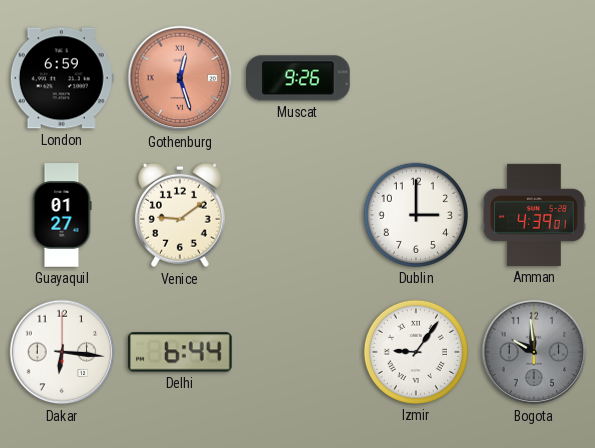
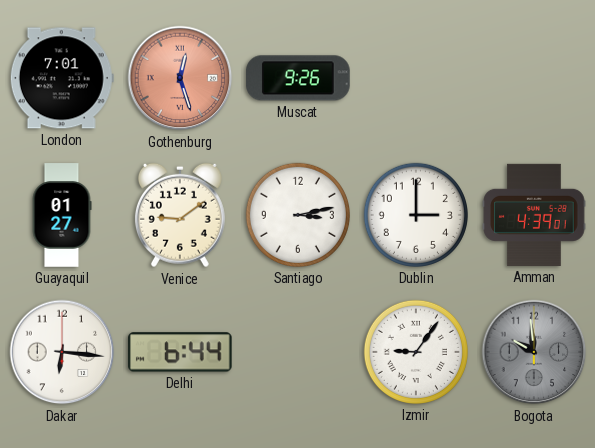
London: 6:59 -> 7:01
Santiago: none -> 3:13
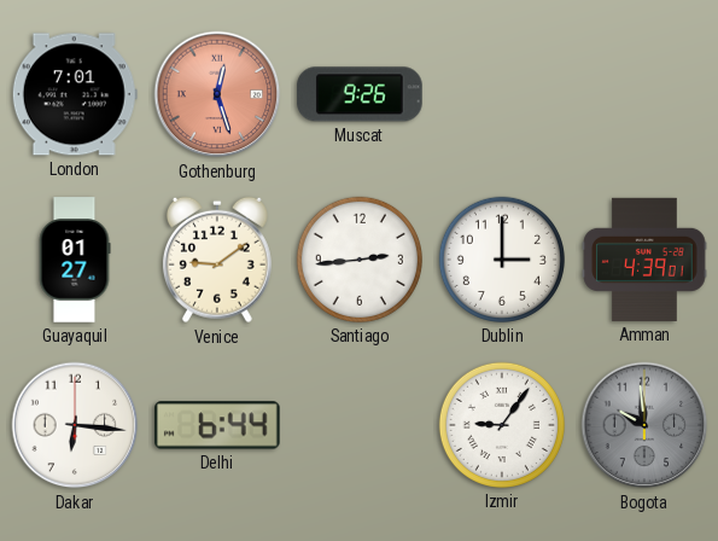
Santiago: 3:13 -> 2:44
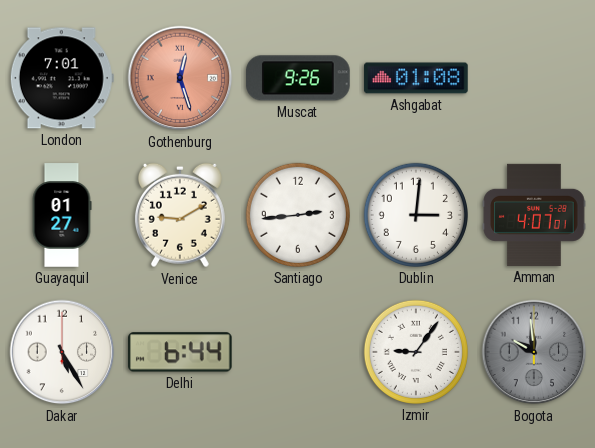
Ashgabat: none -> 01:08
Venice: 9:09 -> 9:10
Dublin: 3:00 -> 3:01
Amman: 4:39 -> 4:07
Dakar: 6:16 -> 5:25
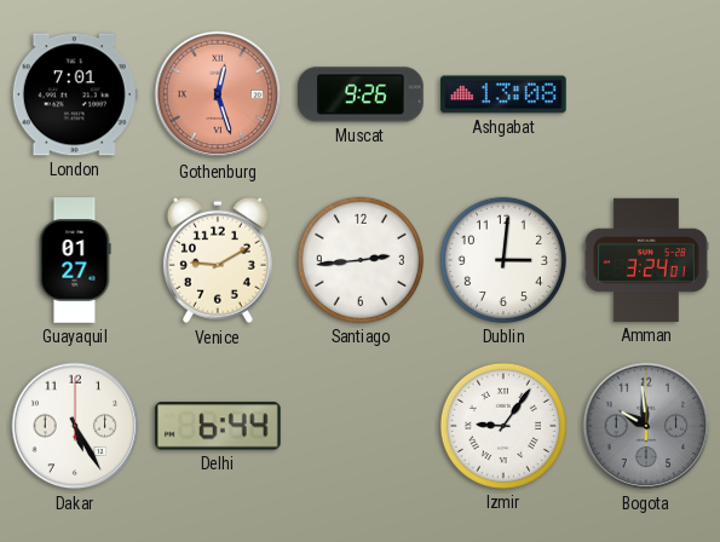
Ashgabat: 01:08 -> 13:08
Amman: 4:07 -> 3:24
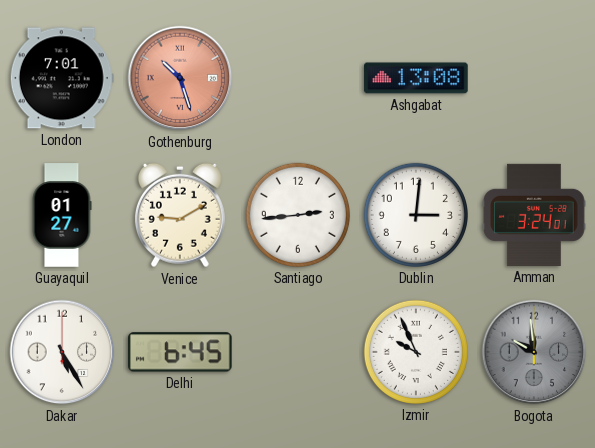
Gothenburg: 12:27 -> 10:27
Muscat: 9:26 -> none
Delhi: 6:44 -> 6:45
Izmir: 9:06 -> 9:56
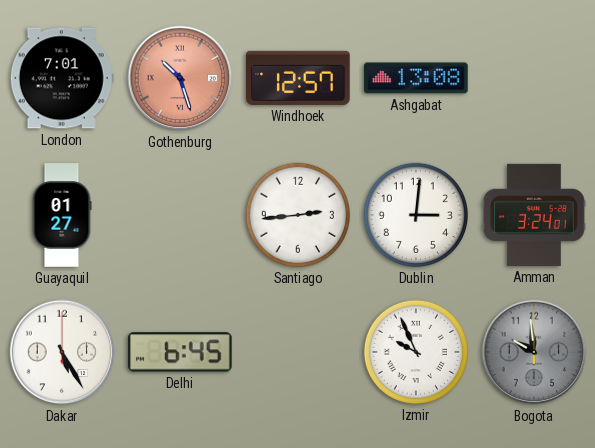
Windhoek: none -> 12:57
Venice: 9:10 -> none
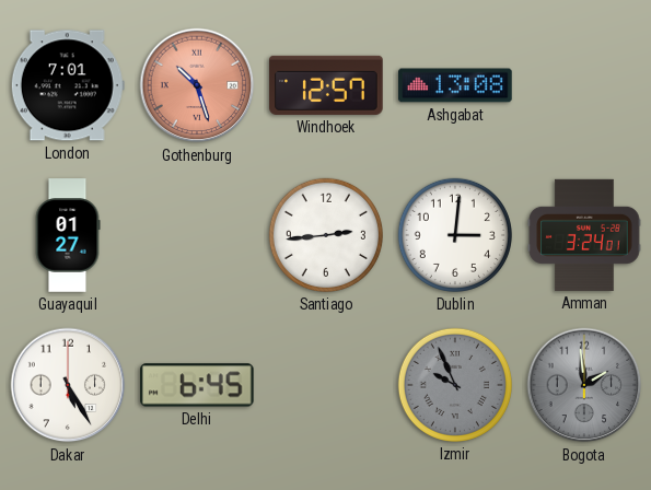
Izmir dial: white -> grey
Bogota: 9:59 -> 1:59
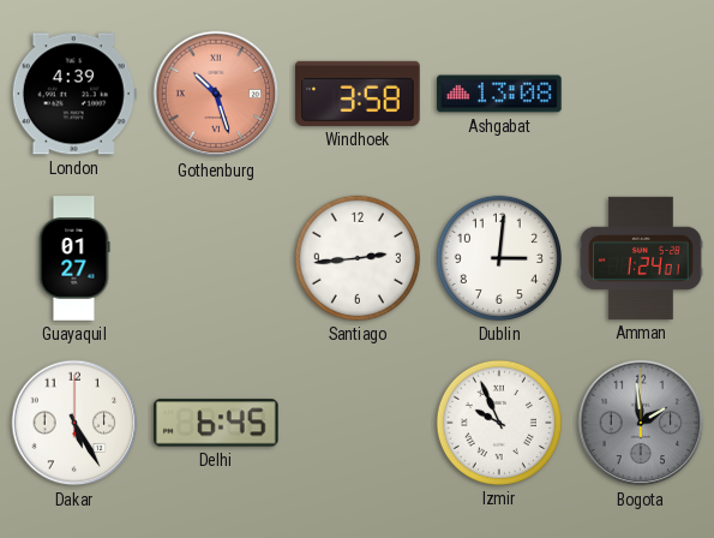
London: 7:01 -> 4:39
Windhoek: 12:57 -> 3:58
Amman: 3:24 -> 1:24
Izmir dial: grey -> white
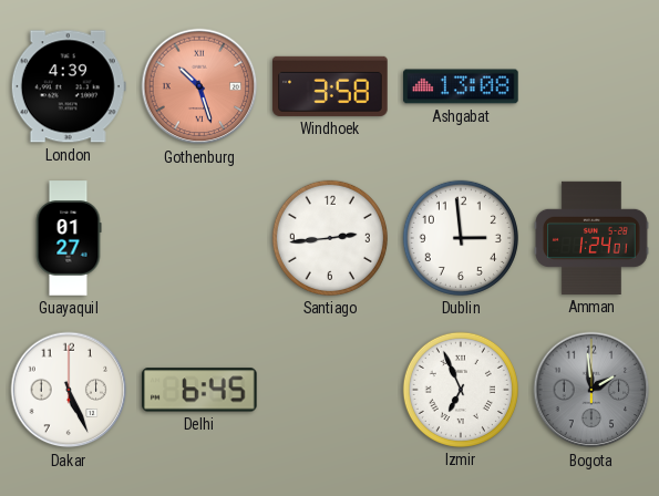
Dublin: 3:01 -> 2:59
Dakar: 5:25 -> 5:26
Izmir: 9:56 -> 6:56
